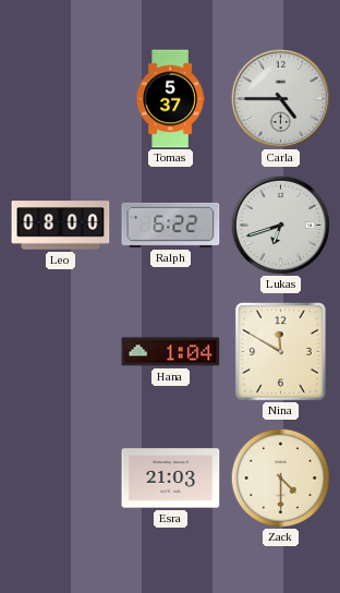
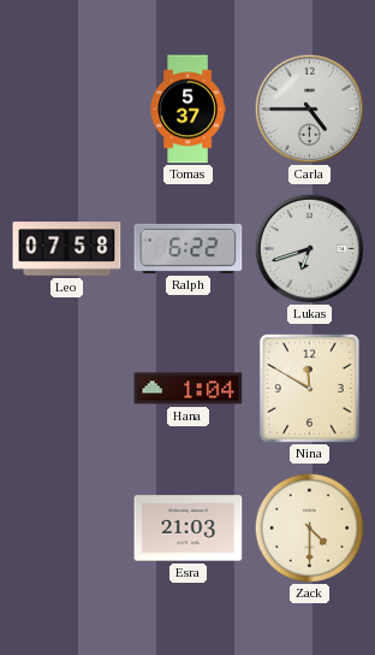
Leo: 08:00 -> 07:58
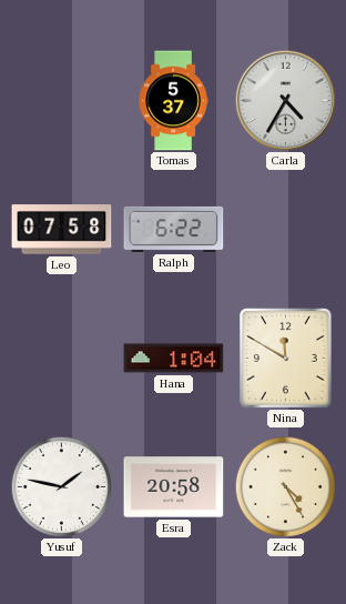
Carla: 4:45 -> 4:35
Lukas: 6:42 -> none
Yusuf: none -> 1:47
Esra: 21:03 -> 20:58
Zack: 4:30 -> 4:25
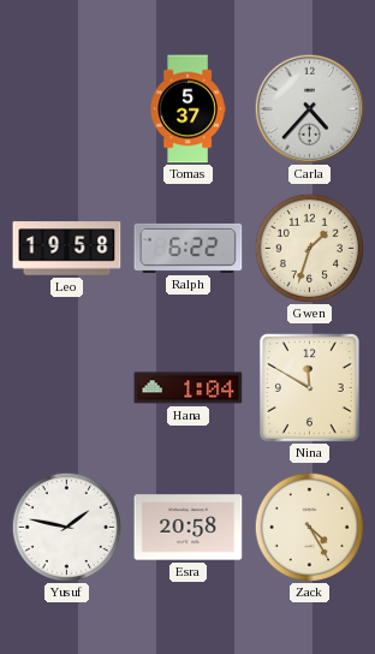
Carla: 4:35 -> 4:37
Leo: 07:58 -> 19:58
Gwen: none -> 1:33
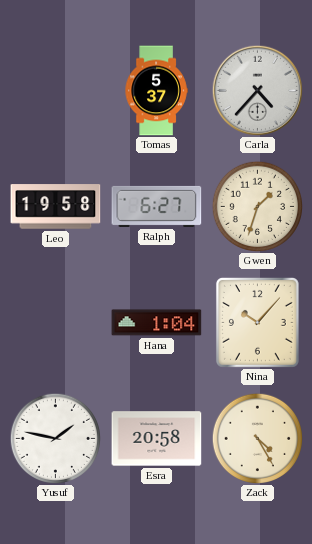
Ralph: 6:22 -> 6:27
Nina: 11:50 -> 10:07
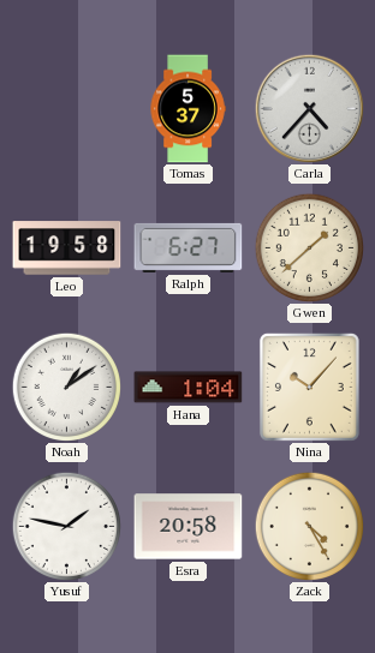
Gwen: 1:33 -> 1:38
Noah: none -> 1:09
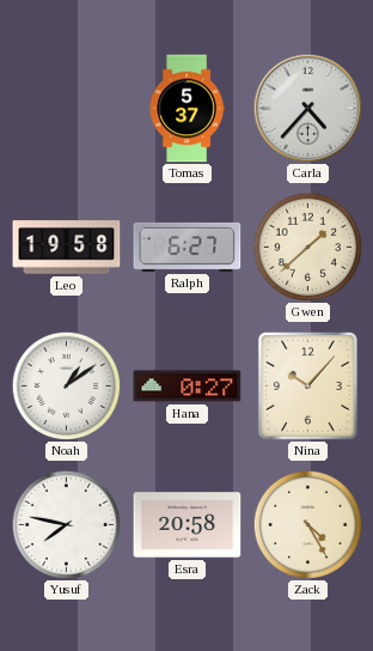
Hana: 1:04 -> 0:27
Yusuf: 1:47 -> 7:47
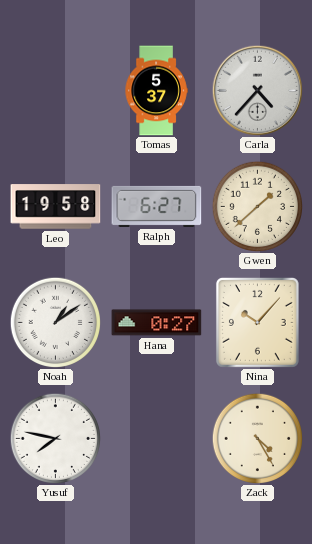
Esra: 20:58 -> none
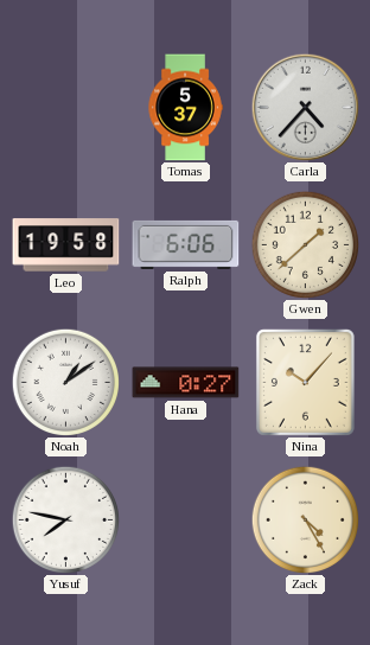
Ralph: 6:27 -> 6:06
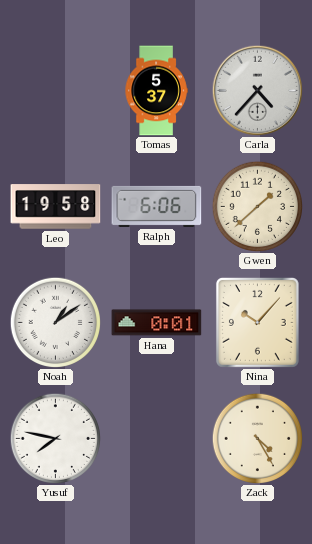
Hana: 0:27 -> 0:01
